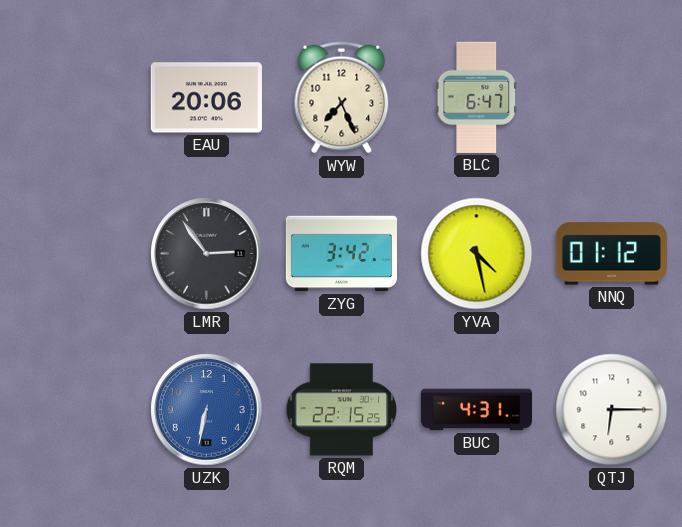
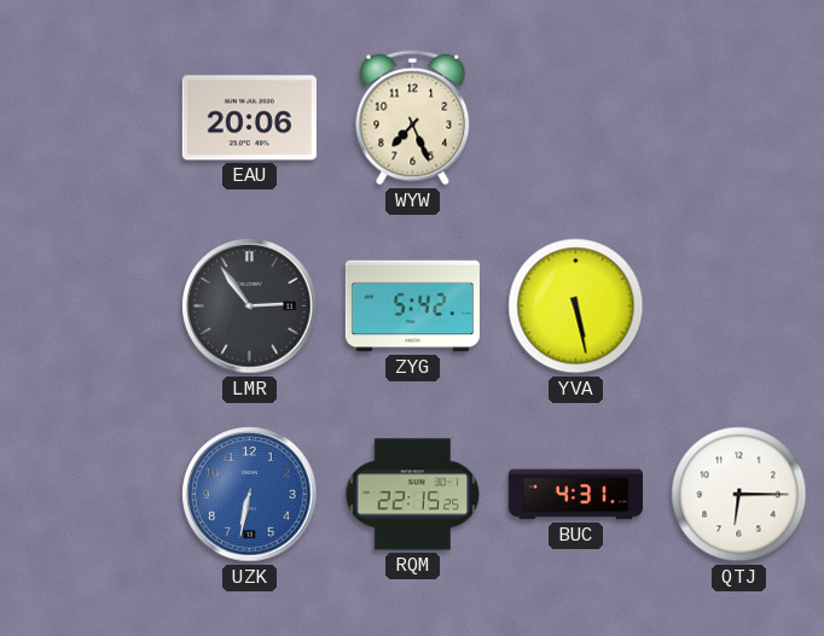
BLC: 6:47 -> none
ZYG: 3:42 -> 5:42
YVA: 4:28 -> 5:28
NNQ: 01:12 -> none
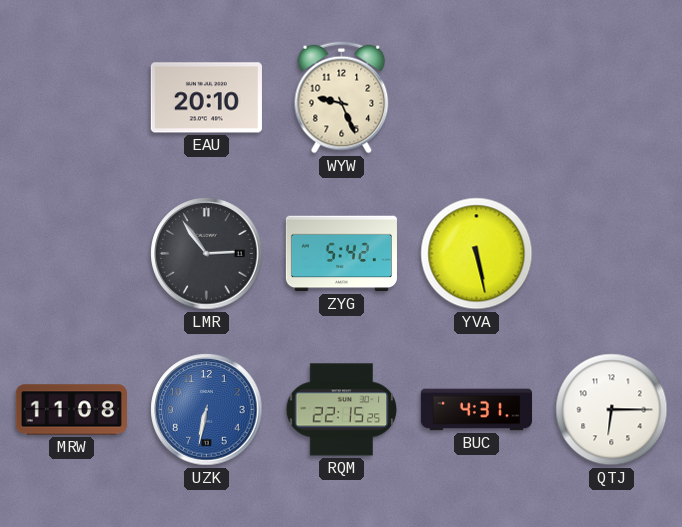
EAU: 20:06 -> 20:10
WYW: 7:26 -> 9:26
MRW: none -> 11:08
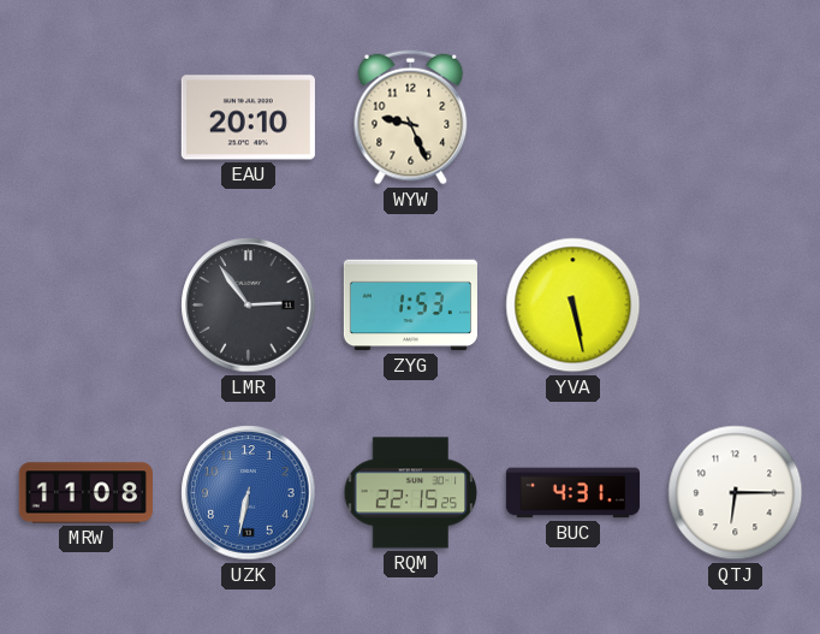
ZYG: 5:42 -> 1:53
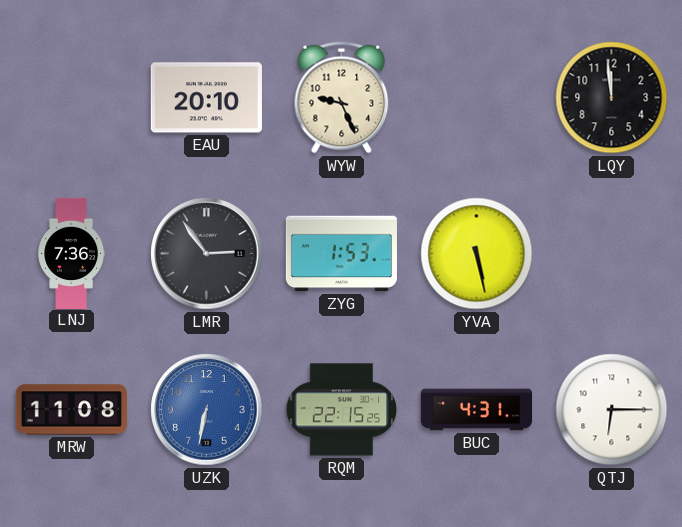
LQY: none -> 11:59
LNJ: none -> 7:36
